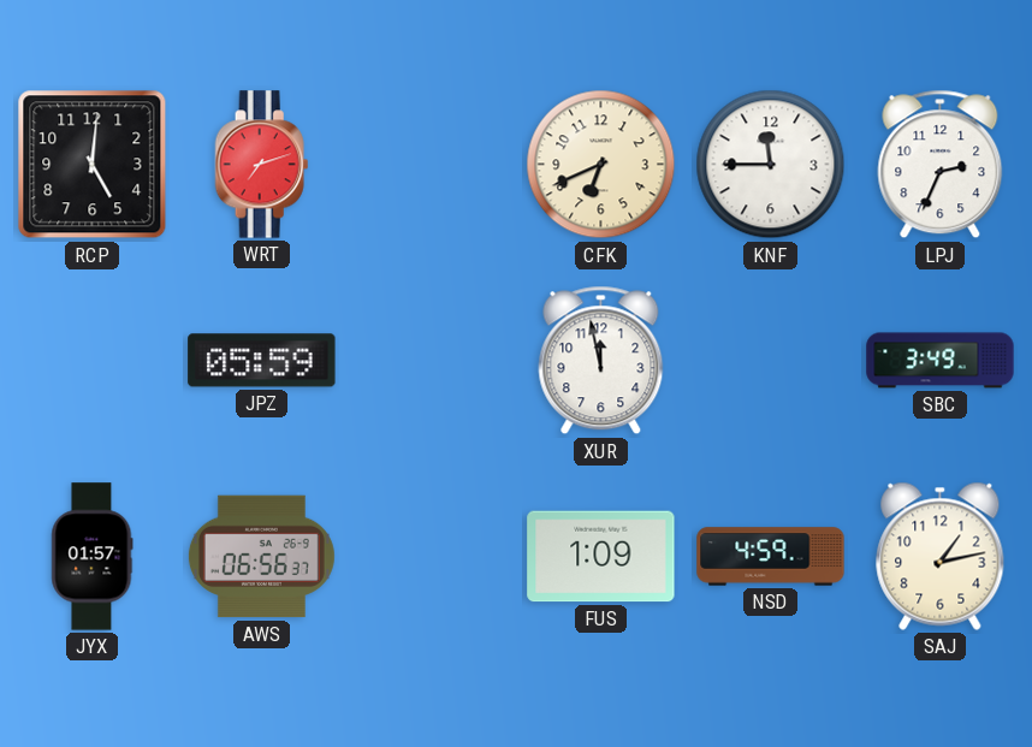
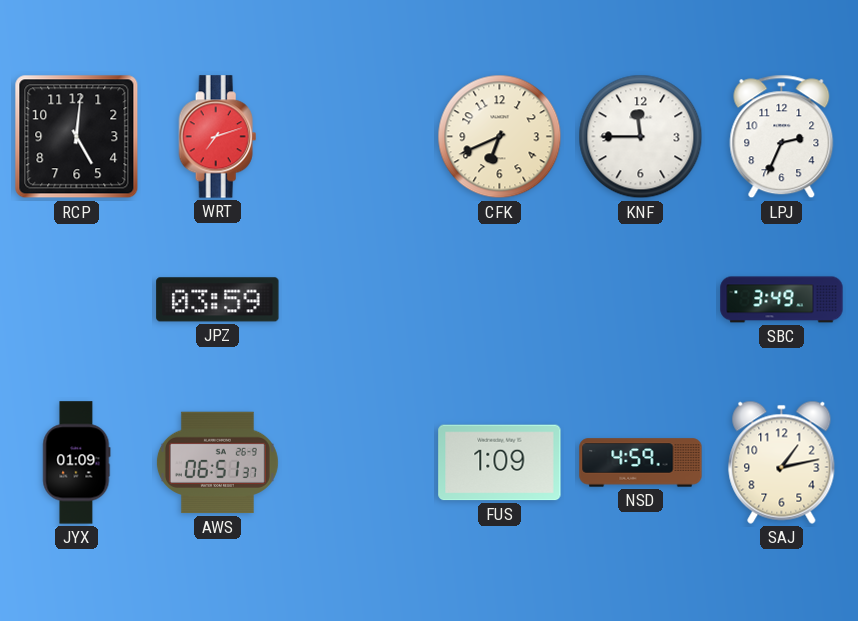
JPZ: 05:59 -> 03:59
XUR: 11:58 -> none
JYX: 01:57 -> 01:09
AWS: 06:56 -> 06:51
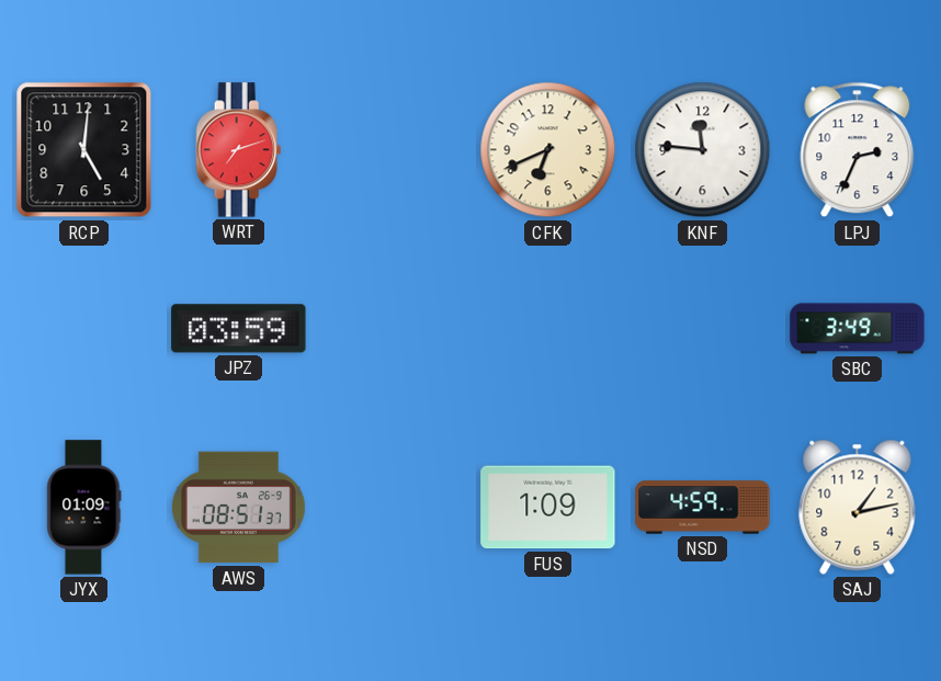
KNF: 11:45 -> 11:46
AWS: 06:51 -> 08:51
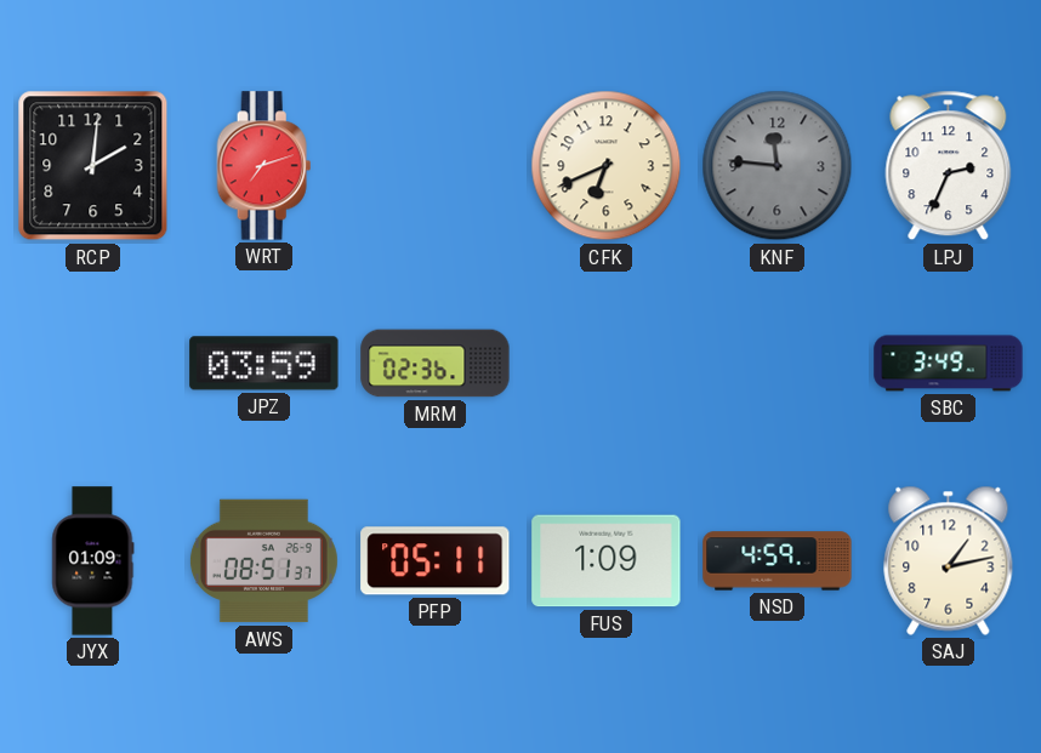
RCP: 5:01 -> 2:01
KNF dial: white -> grey
MRM: none -> 02:36
PFP: none -> 05:11
